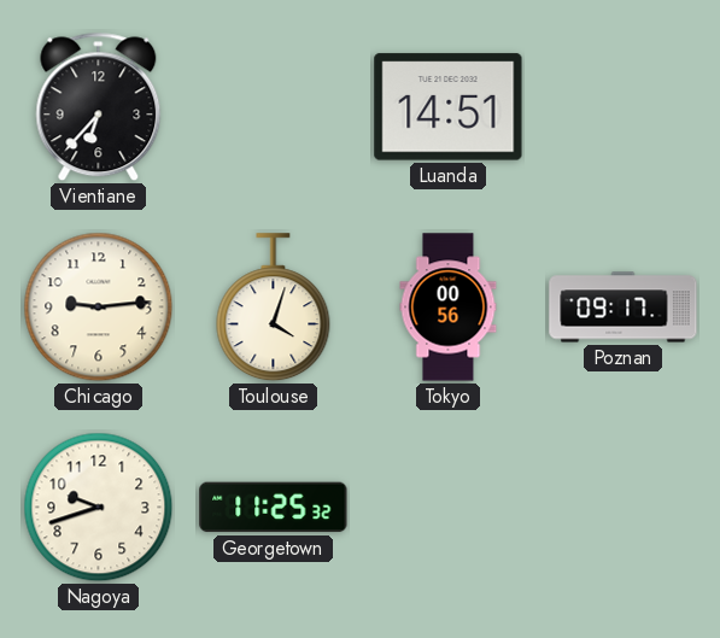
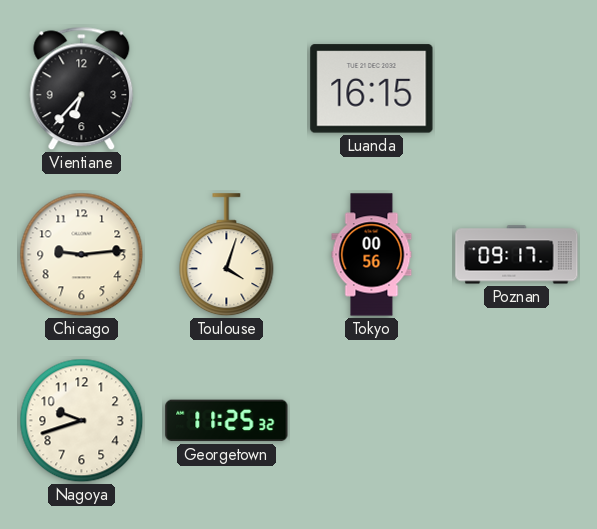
Luanda: 14:51 -> 16:15
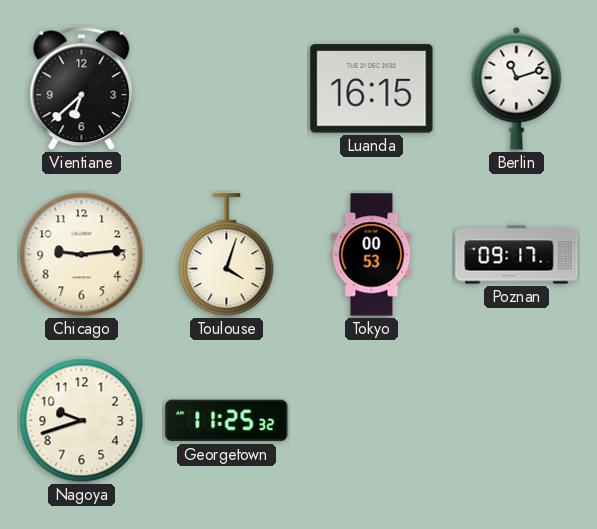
Vientiane: 6:37 -> 6:38
Berlin: none -> 11:12
Tokyo: 00:56 -> 00:53
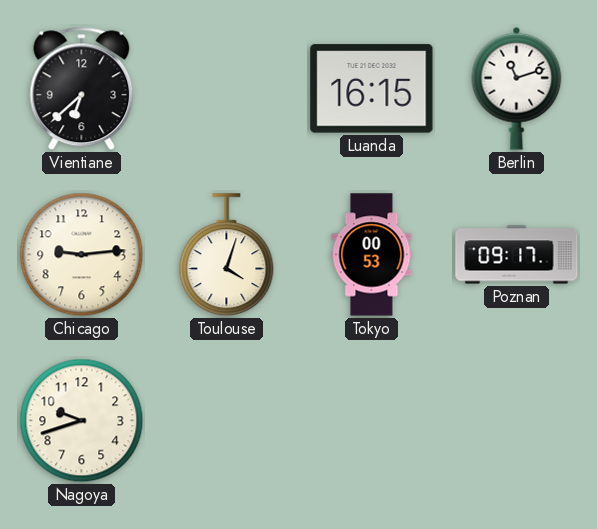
Georgetown: 11:25 -> none
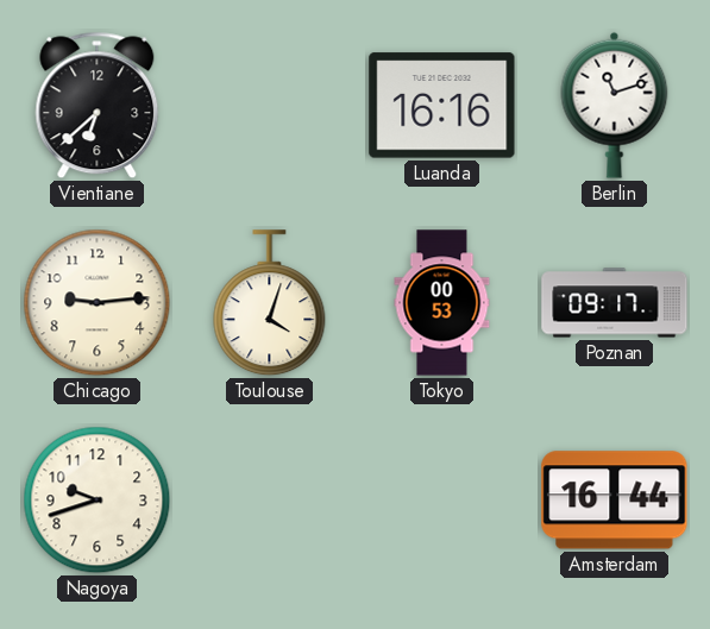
Luanda: 16:15 -> 16:16
Amsterdam: none -> 16:44
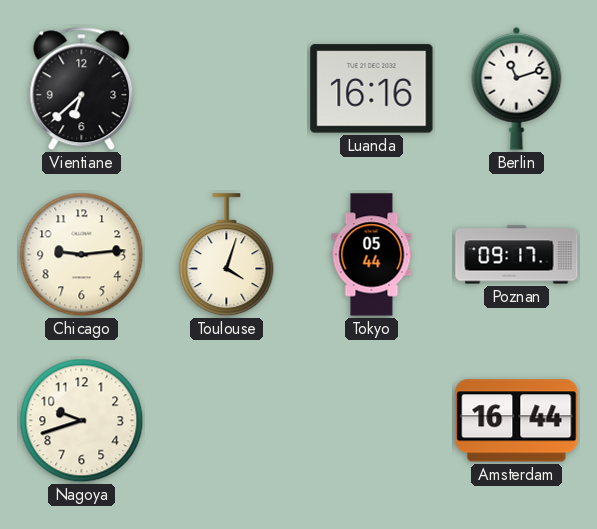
Tokyo: 00:53 -> 05:44
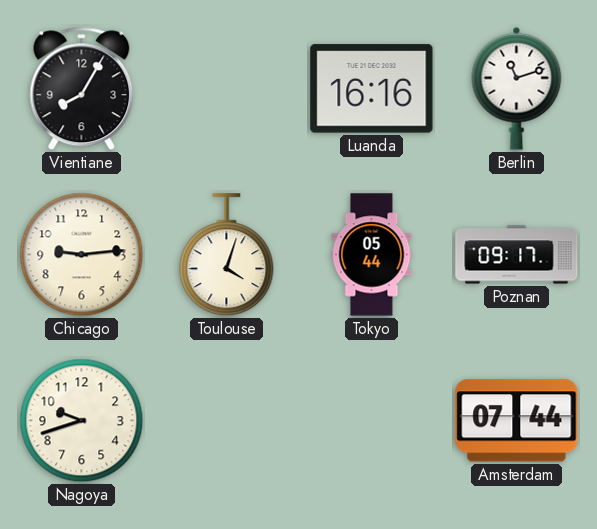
Vientiane: 6:38 -> 8:05
Amsterdam: 16:44 -> 07:44
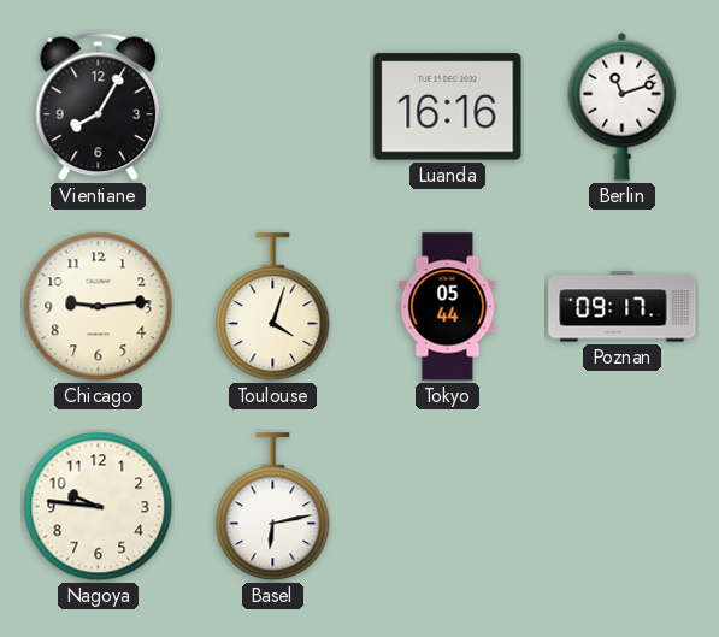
Nagoya: 9:42 -> 9:46
Basel: none -> 6:13
Amsterdam: 07:44 -> none
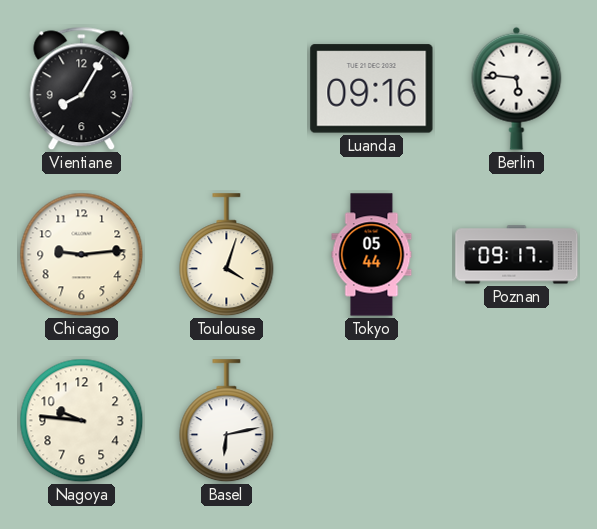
Luanda: 16:16 -> 09:16
Berlin: 11:12 -> 5:46
